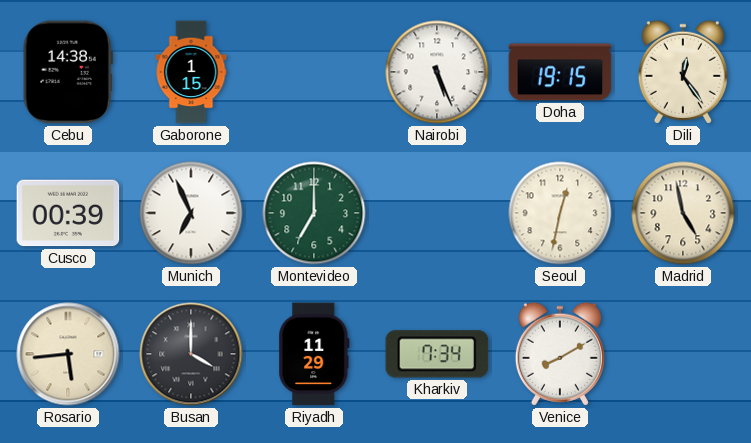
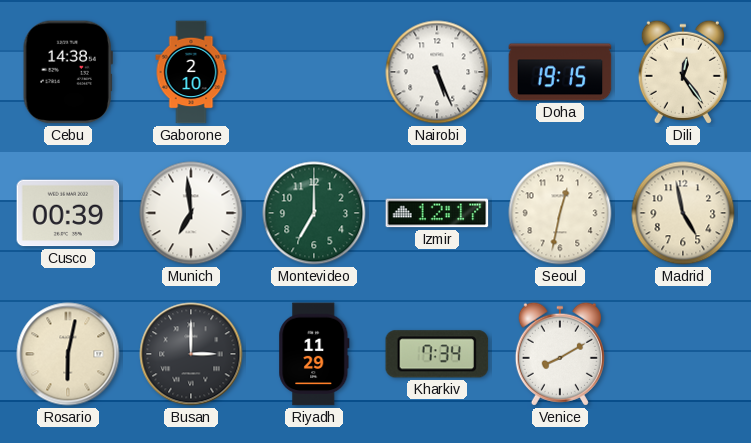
Gaborone: 1:15 -> 2:10
Munich: 6:56 -> 6:59
Izmir: none -> 12:17
Rosario: 5:44 -> 6:02
Busan: 4:00 -> 3:00
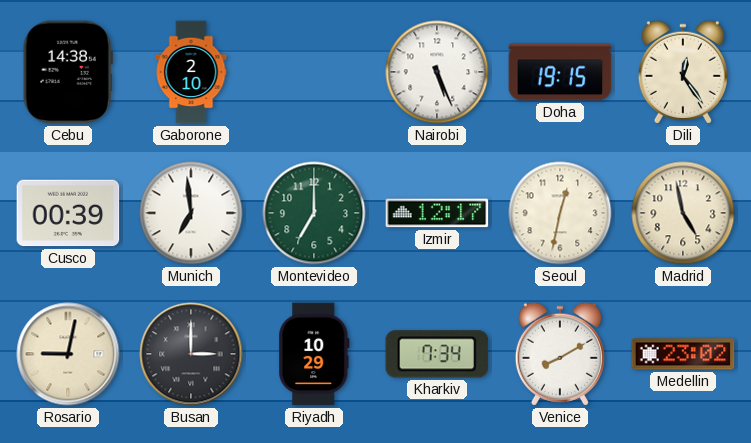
Rosario: 6:02 -> 9:02
Riyadh: 11:29 -> 10:29
Medellin: none -> 23:02
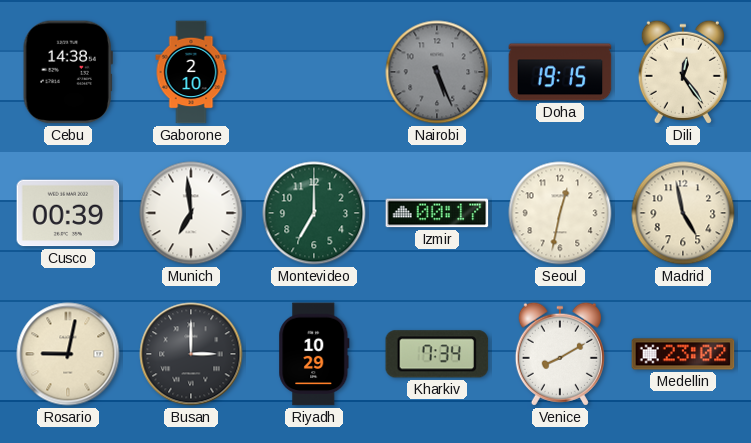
Nairobi dial: white -> grey
Izmir: 12:17 -> 00:17
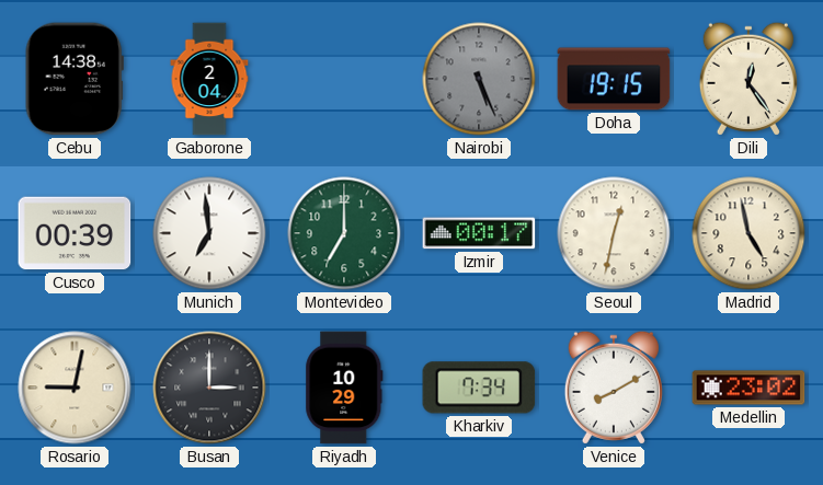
Gaborone: 2:10 -> 2:04
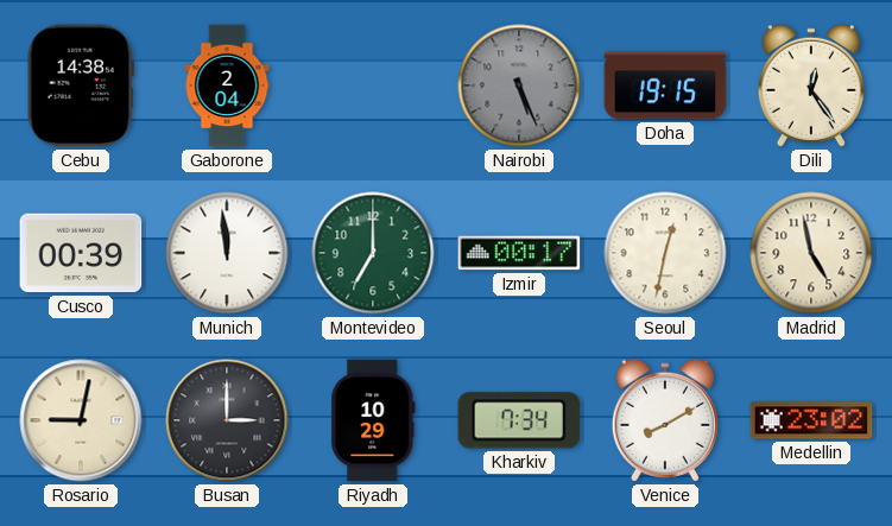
Munich: 6:59 -> 11:59
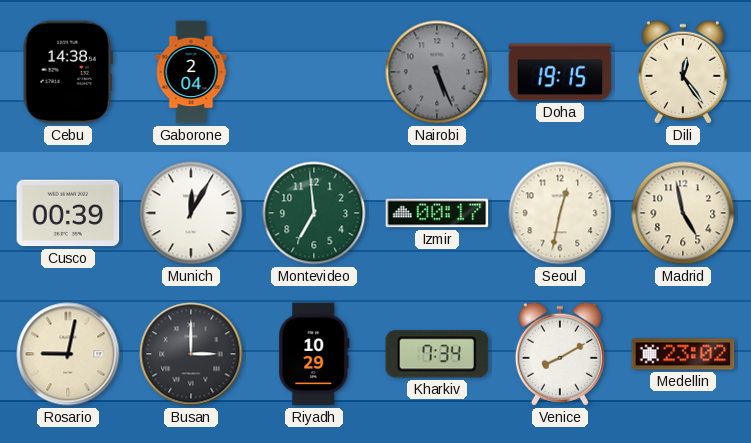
Munich: 11:59 -> 12:05
Montevideo: 7:00 -> 6:59
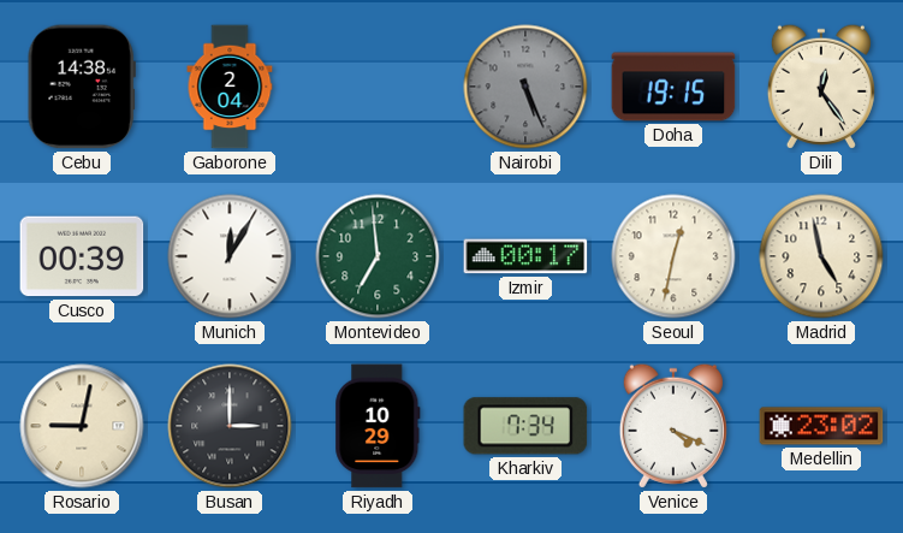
Venice: 8:10 -> 4:19
